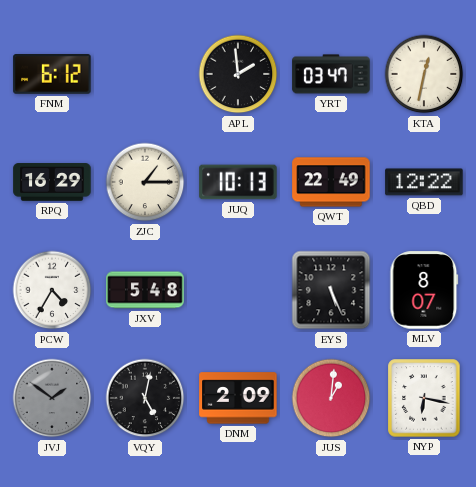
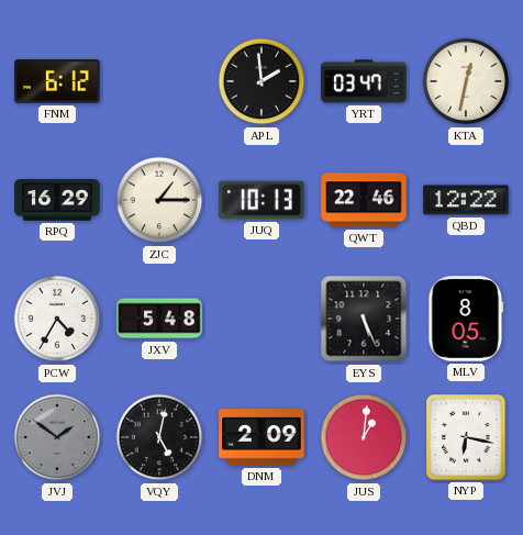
QWT: 22:49 -> 22:46
MLV: 8:07 -> 8:05
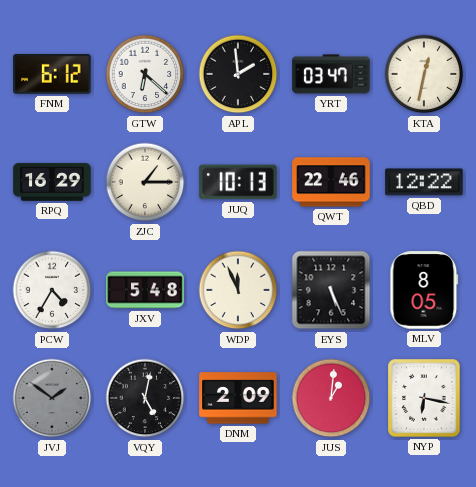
GTW: none -> 6:22
WDP: none -> 11:56
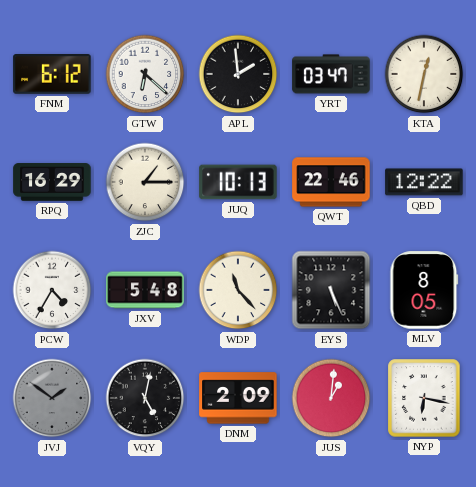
WDP: 11:56 -> 11:23
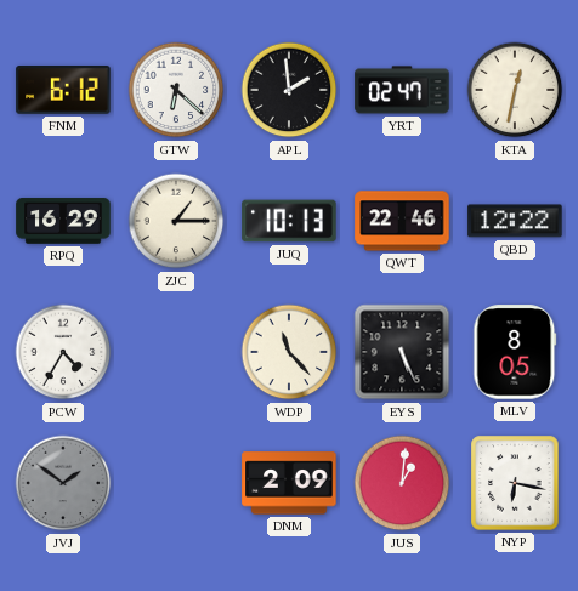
YRT: 03:47 -> 02:47
JXV: 5:48 -> none
VQY: 5:02 -> none
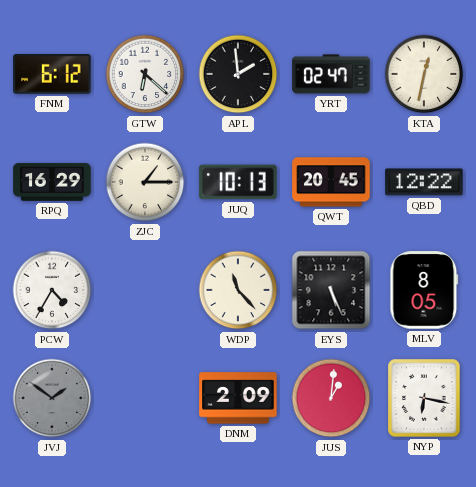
QWT: 22:46 -> 20:45
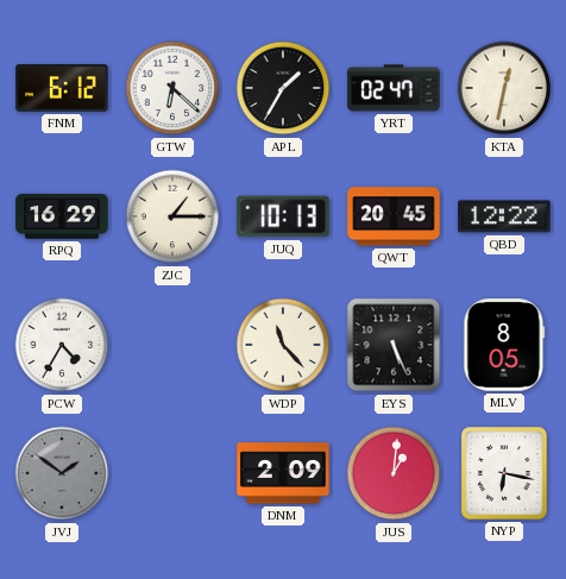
APL: 1:59 -> 1:35
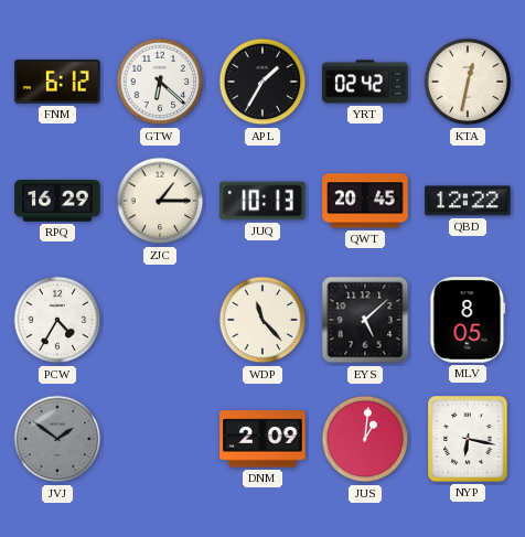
YRT: 02:47 -> 02:42
EYS: 5:26 -> 5:08
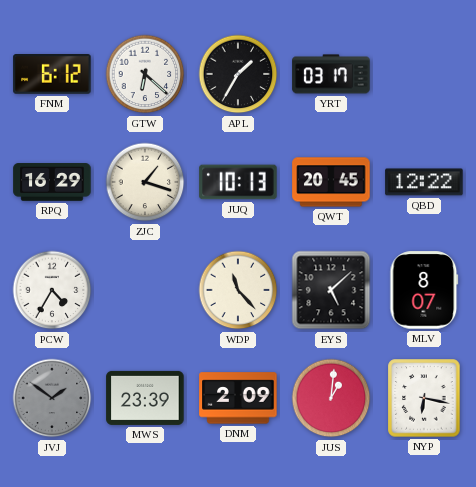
YRT: 02:42 -> 03:17
KTA: 12:32 -> none
ZJC: 1:15 -> 1:18
MLV: 8:05 -> 8:07
MWS: none -> 23:39
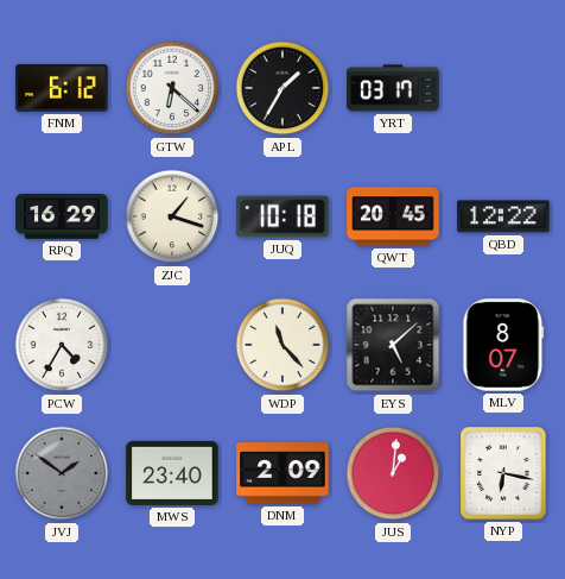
JUQ: 10:13 -> 10:18
MWS: 23:39 -> 23:40
